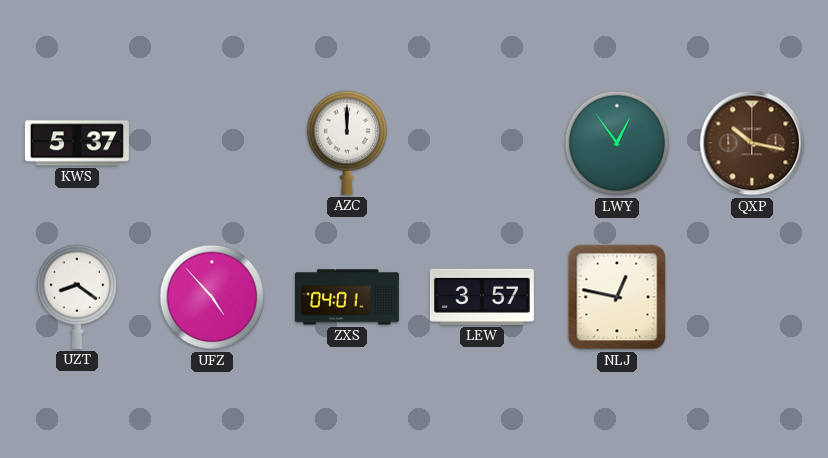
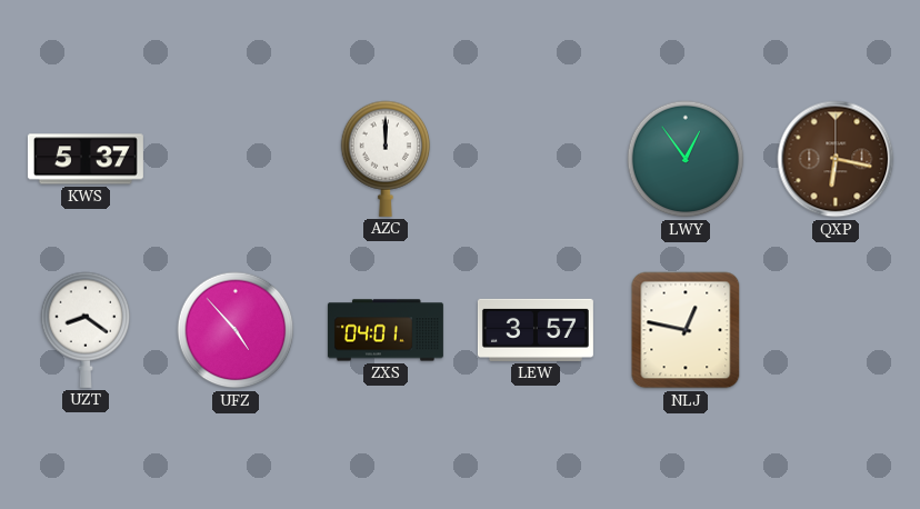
QXP: 10:17 -> 6:17
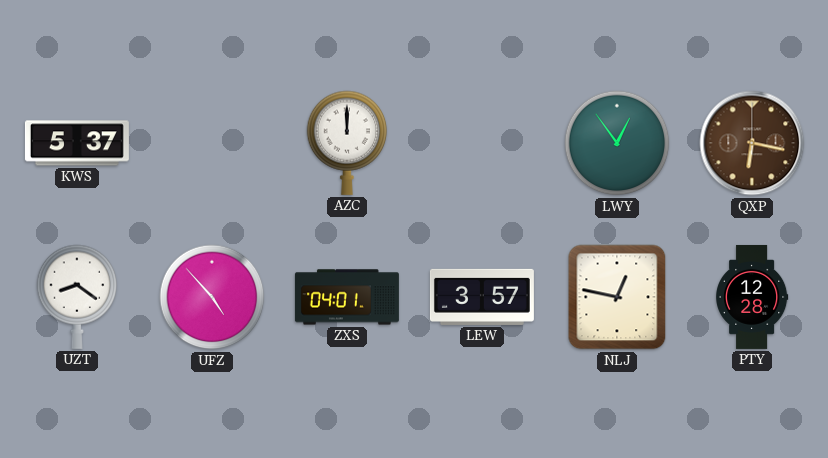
PTY: none -> 12:28
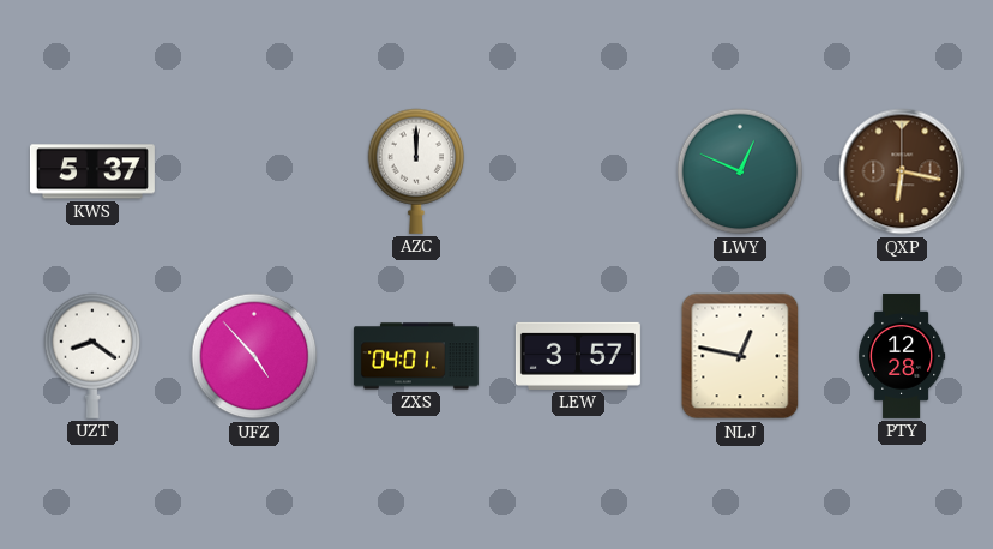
LWY: 12:54 -> 12:49
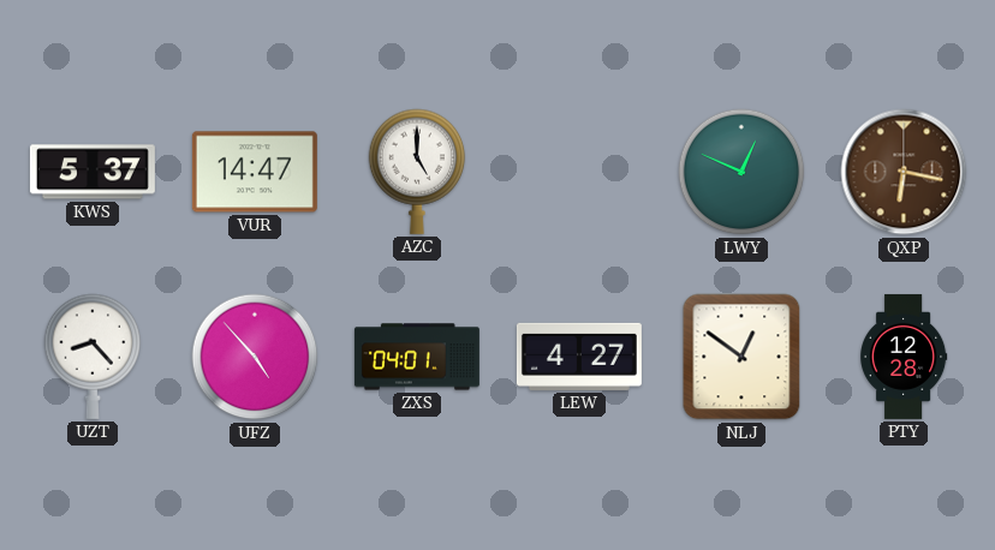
VUR: none -> 14:47
AZC: 12:00 -> 5:00
UZT: 8:21 -> 8:23
LEW: 3:57 -> 4:27
NLJ: 12:47 -> 12:51
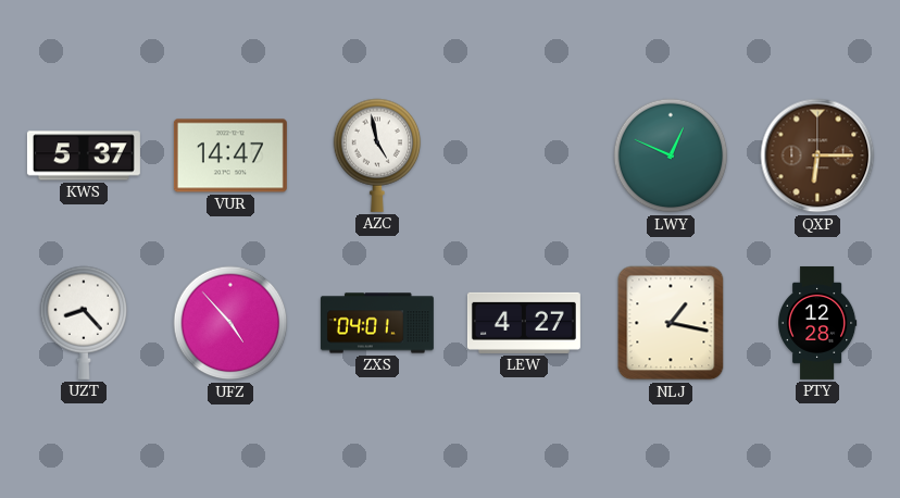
AZC: 5:00 -> 4:58
QXP: 6:17 -> 6:15
NLJ: 12:51 -> 1:17
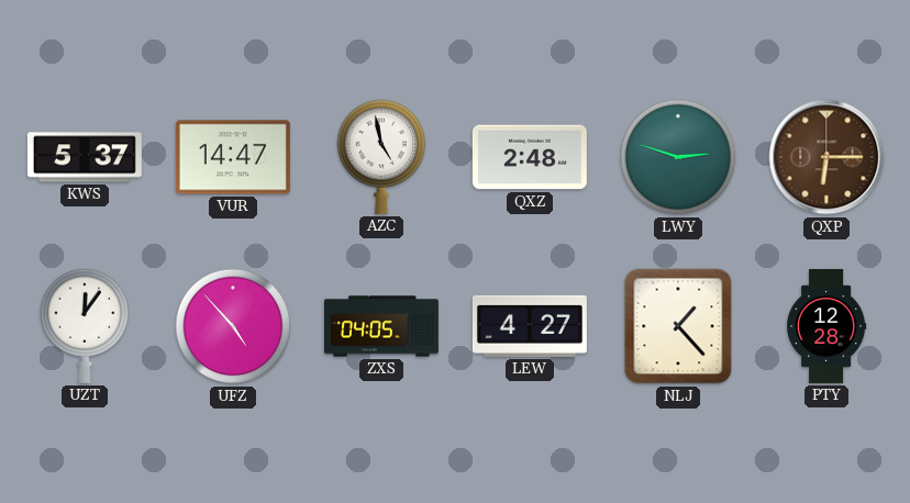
QXZ: none -> 2:48
LWY: 12:49 -> 2:48
UZT: 8:23 -> 12:06
ZXS: 04:01 -> 04:05
NLJ: 1:17 -> 1:23
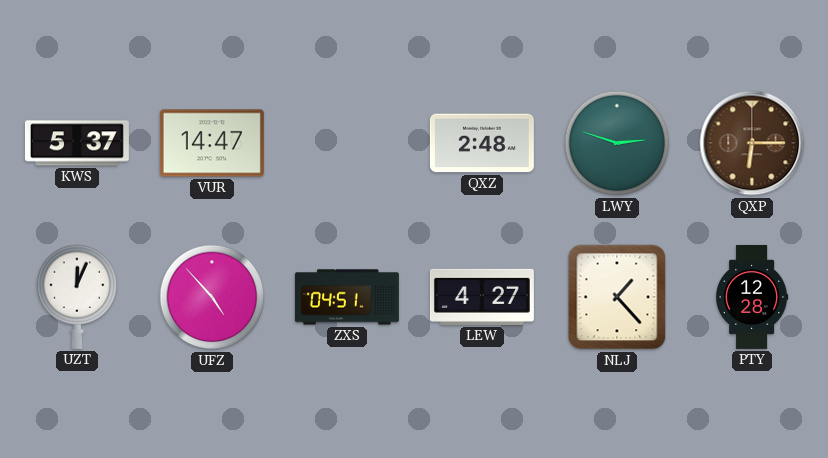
AZC: 4:58 -> none
UZT: 12:06 -> 12:04
ZXS: 04:05 -> 04:51
